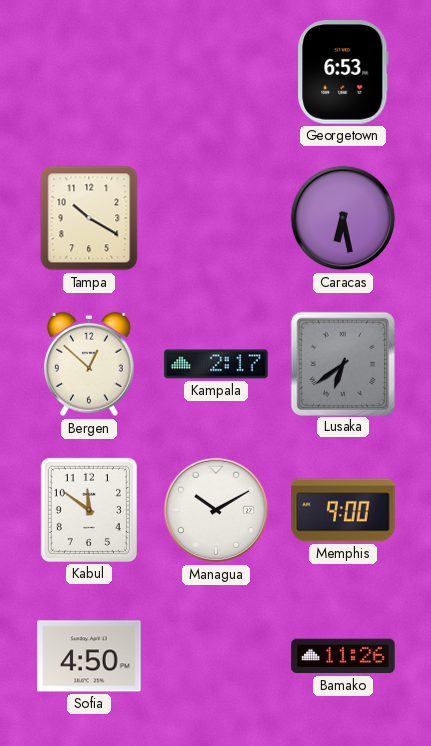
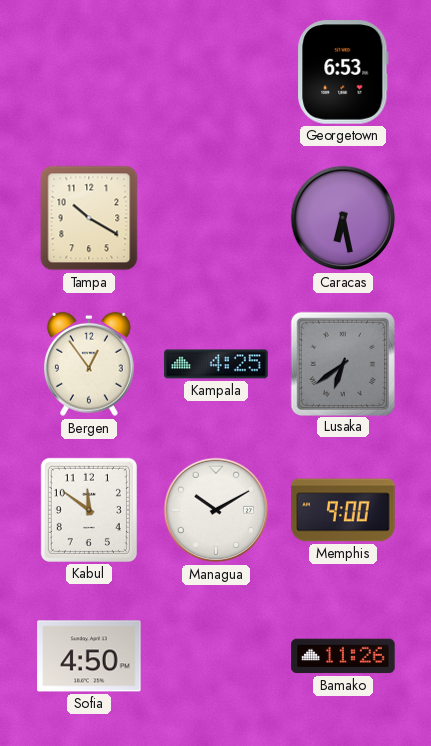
Bergen: 12:52 -> 12:54
Kampala: 2:17 -> 4:25
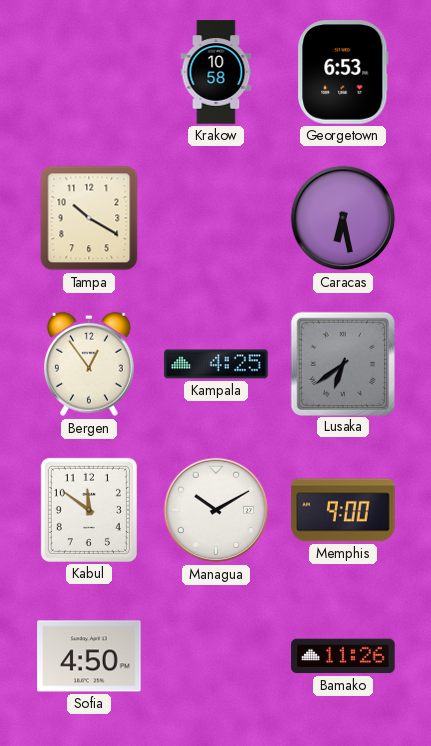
Krakow: none -> 10:58
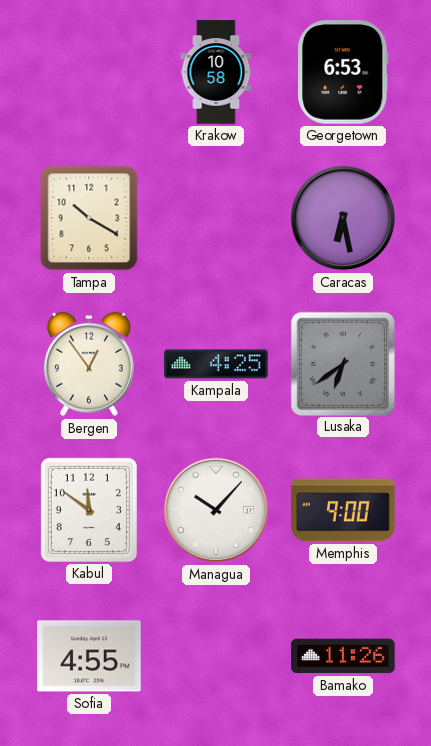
Managua: 10:10 -> 10:07
Sofia: 4:50 -> 4:55
